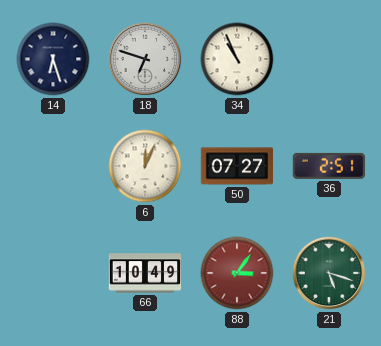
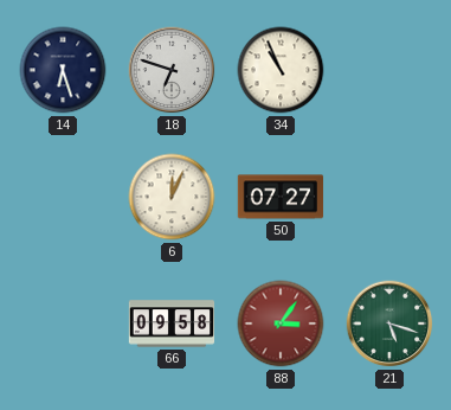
36: 2:51 -> none
66: 10:49 -> 09:58
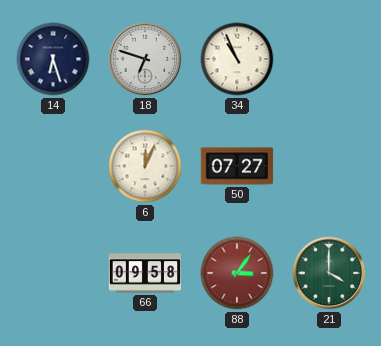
21: 5:18 -> 4:00
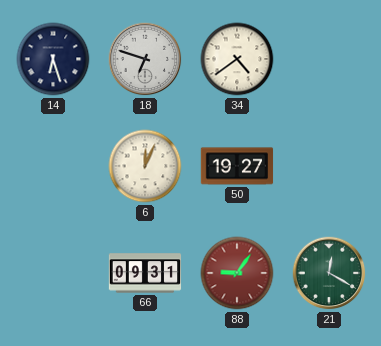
34: 10:56 -> 4:39
50: 07:27 -> 19:27
66: 09:58 -> 09:31
88: 3:06 -> 9:06
21: 4:00 -> 12:20
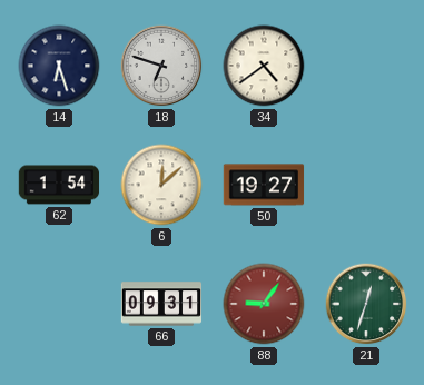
62: none -> 1:54
6: 12:04 -> 12:08
21: 12:20 -> 12:33
